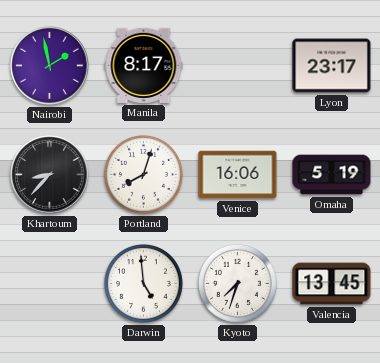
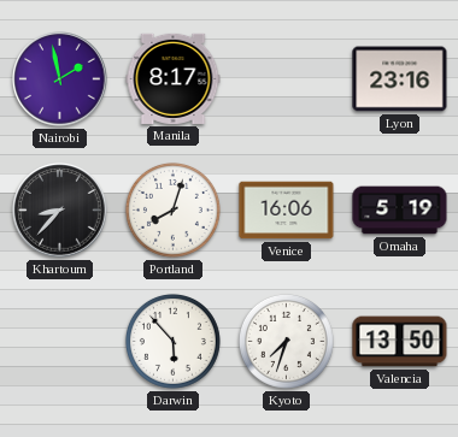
Lyon: 23:17 -> 23:16
Darwin: 4:59 -> 5:53
Valencia: 13:45 -> 13:50
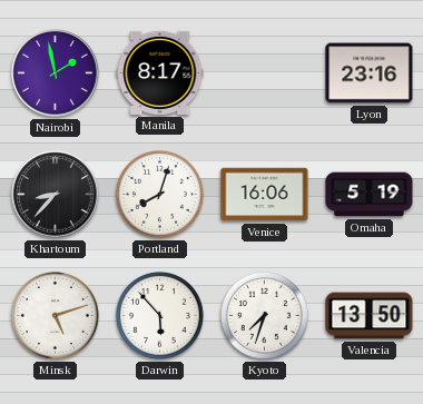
Minsk: none -> 5:12
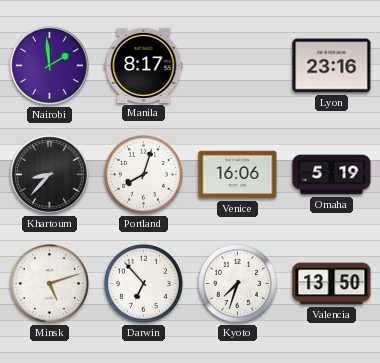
Nairobi: 1:58 -> 1:59
Darwin: 5:53 -> 6:53
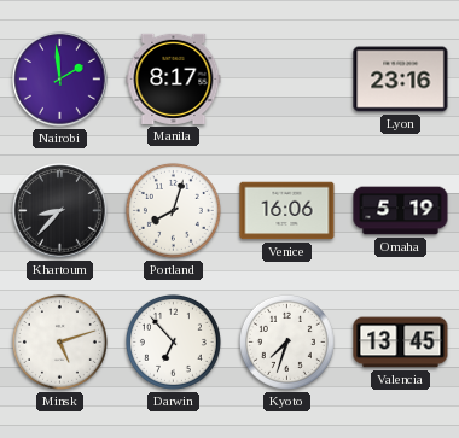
Valencia: 13:50 -> 13:45
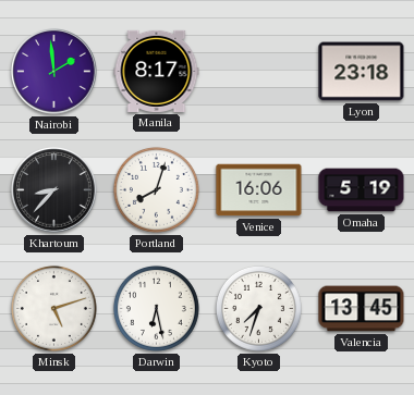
Lyon: 23:16 -> 23:18
Darwin: 6:53 -> 6:28
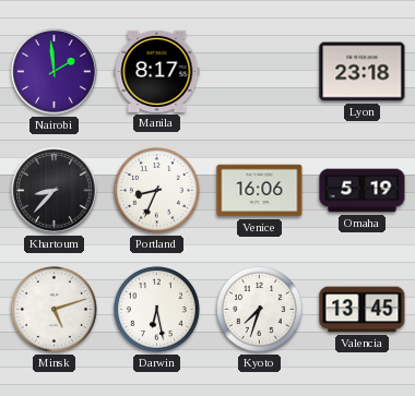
Portland: 8:03 -> 8:34
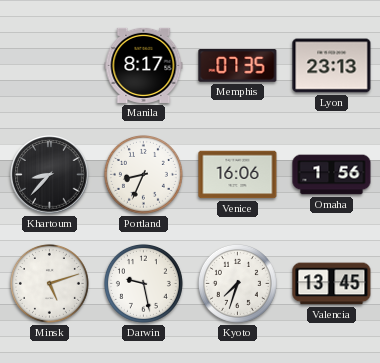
Nairobi: 1:59 -> none
Memphis: none -> 07:35
Lyon: 23:18 -> 23:13
Omaha: 5:19 -> 1:56
Darwin: 6:28 -> 9:28
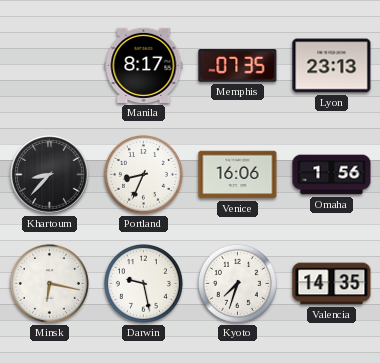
Minsk: 5:12 -> 6:17
Valencia: 13:45 -> 14:35
